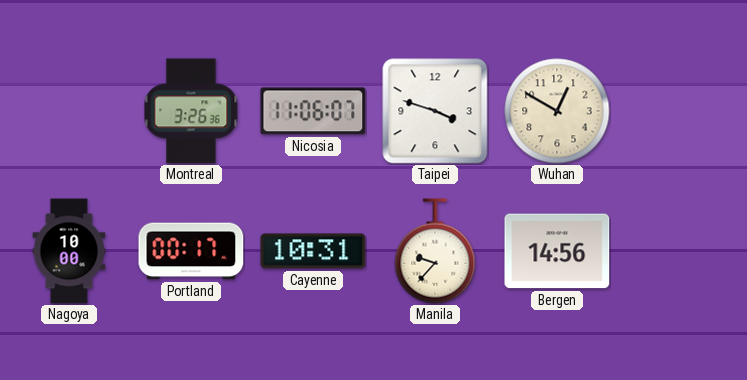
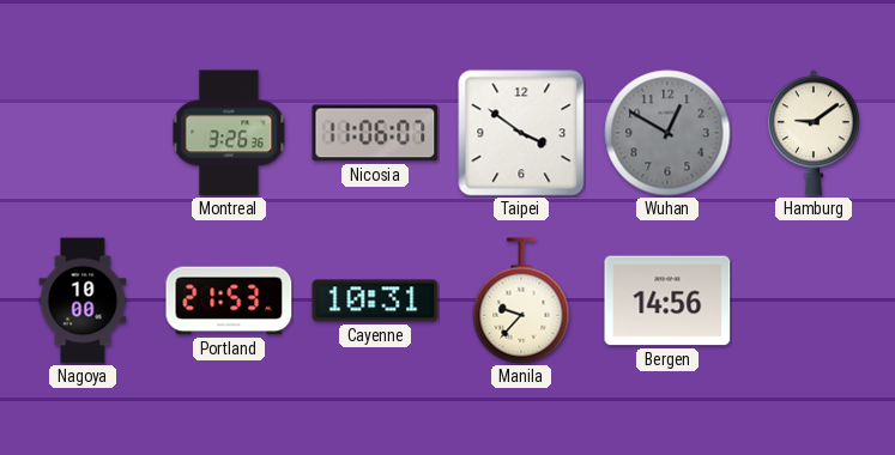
Taipei: 3:48 -> 3:51
Wuhan dial: cream -> grey
Hamburg: none -> 9:09
Portland: 00:17 -> 21:53
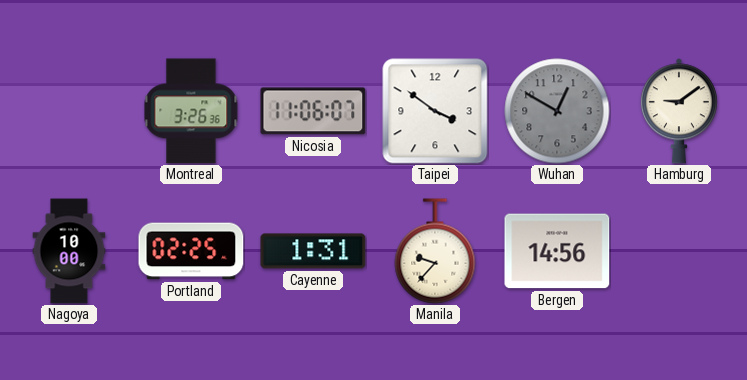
Portland: 21:53 -> 02:25
Cayenne: 10:31 -> 1:31
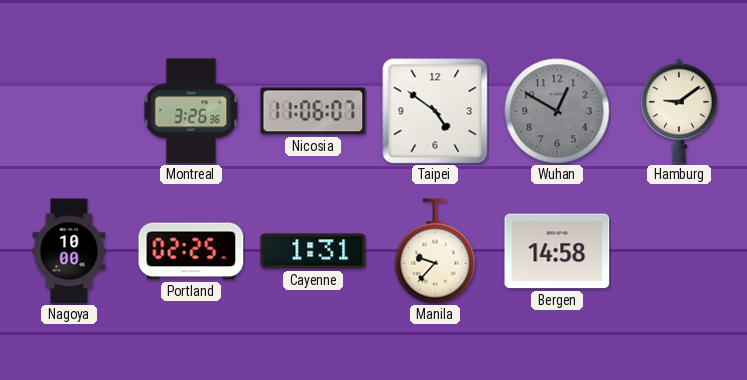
Taipei: 3:51 -> 4:51
Bergen: 14:56 -> 14:58
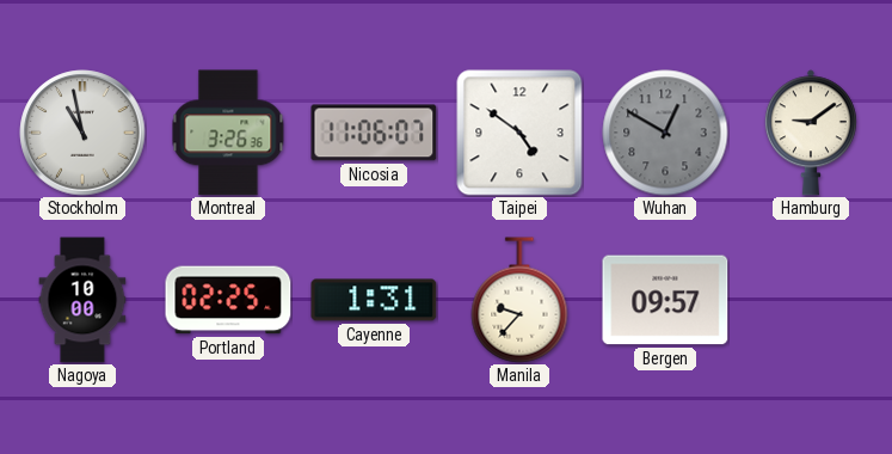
Stockholm: none -> 10:58
Bergen: 14:58 -> 09:57
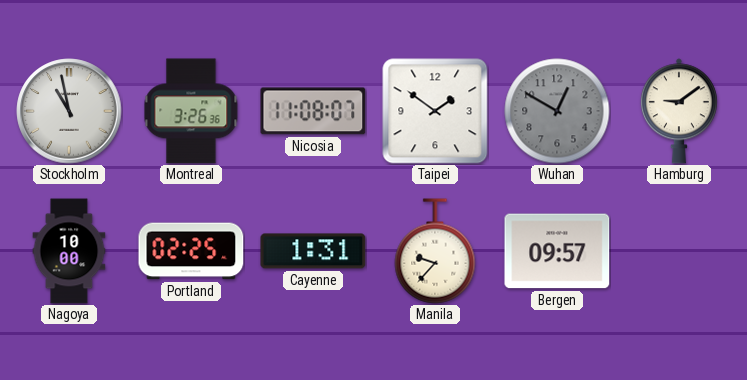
Nicosia: 11:06 -> 11:08
Taipei: 4:51 -> 1:51
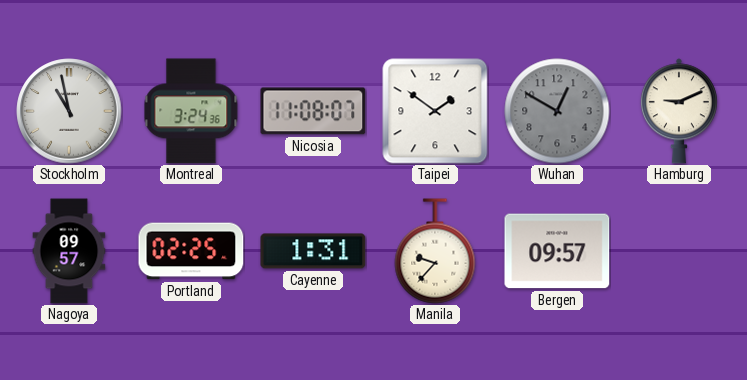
Montreal: 3:26 -> 3:24
Hamburg: 9:09 -> 9:11
Nagoya: 10:00 -> 09:57
